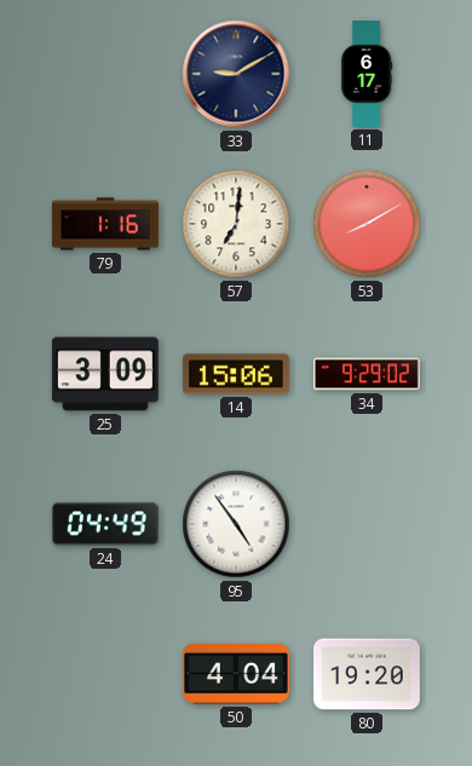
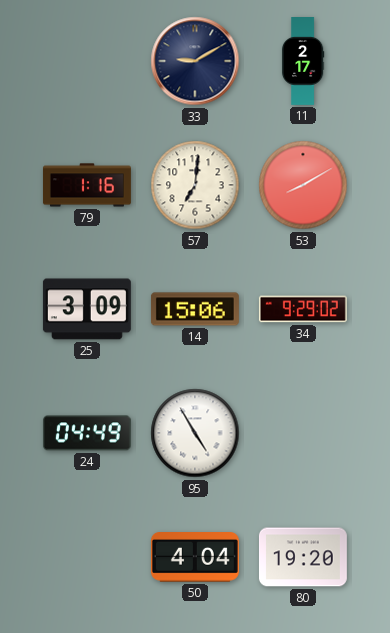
11: 6:17 -> 2:17
95: 4:54 -> 4:55
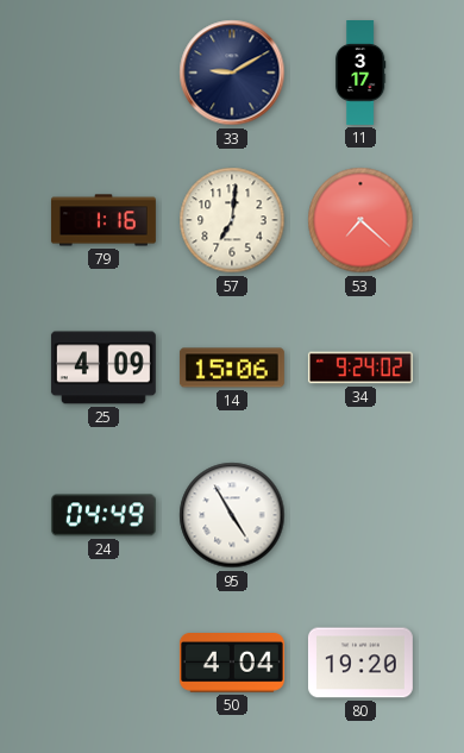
11: 2:17 -> 3:17
53: 8:10 -> 7:22
25: 3:09 -> 4:09
34: 9:29 -> 9:24
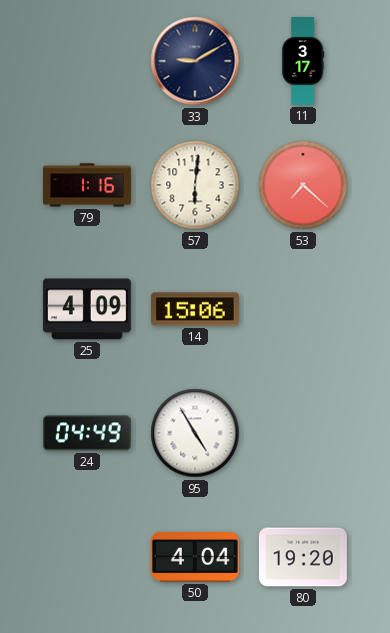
57: 7:01 -> 6:01
34: 9:24 -> none
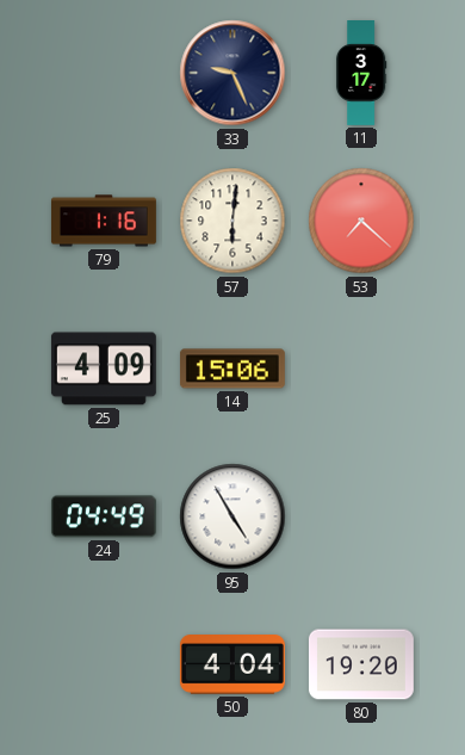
33: 9:10 -> 9:26
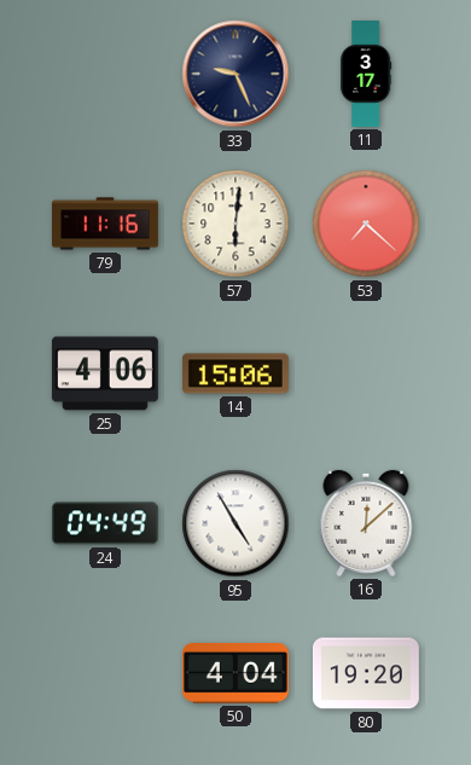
79: 1:16 -> 11:16
25: 4:09 -> 4:06
16: none -> 12:08
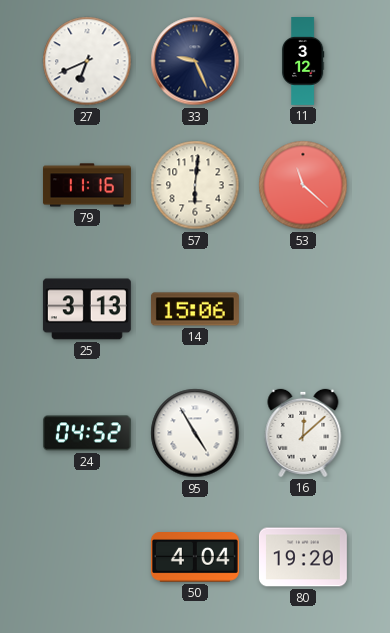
27: none -> 6:41
11: 3:17 -> 3:12
53: 7:22 -> 11:22
25: 4:06 -> 3:13
24: 04:49 -> 04:52
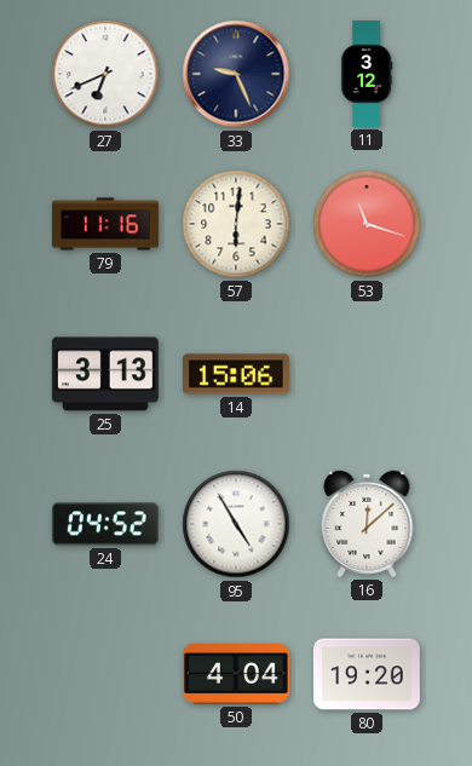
53: 11:22 -> 11:18
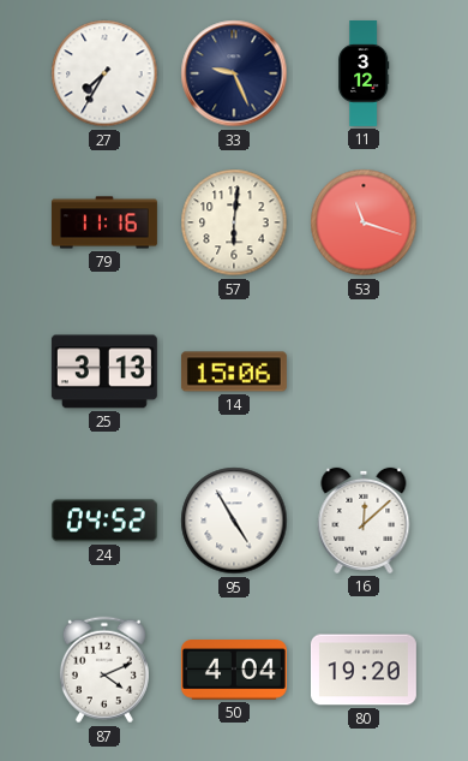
27: 6:41 -> 7:35
87: none -> 4:11
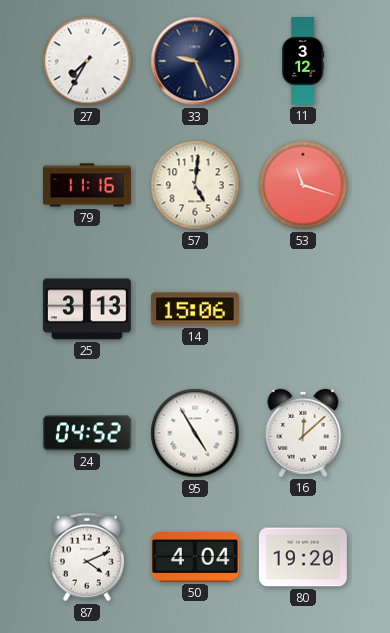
57: 6:01 -> 5:01
